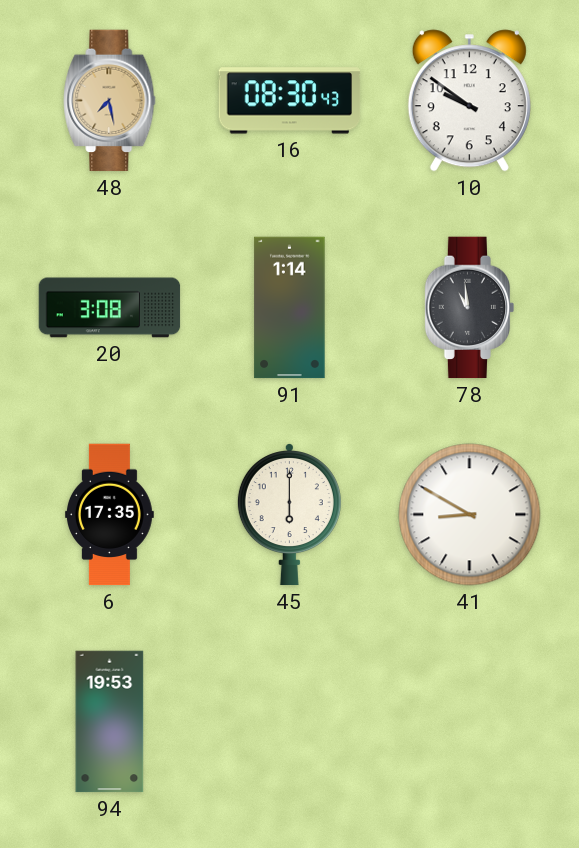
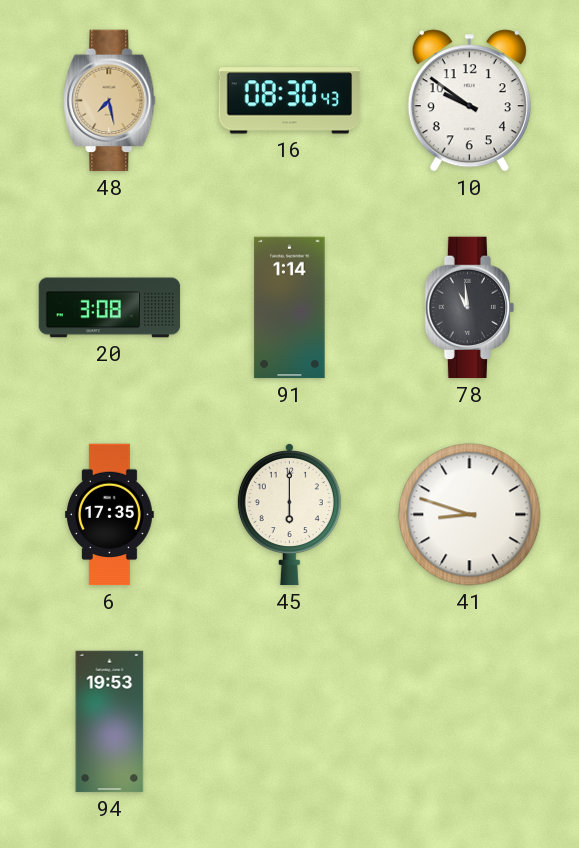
41: 8:50 -> 8:48
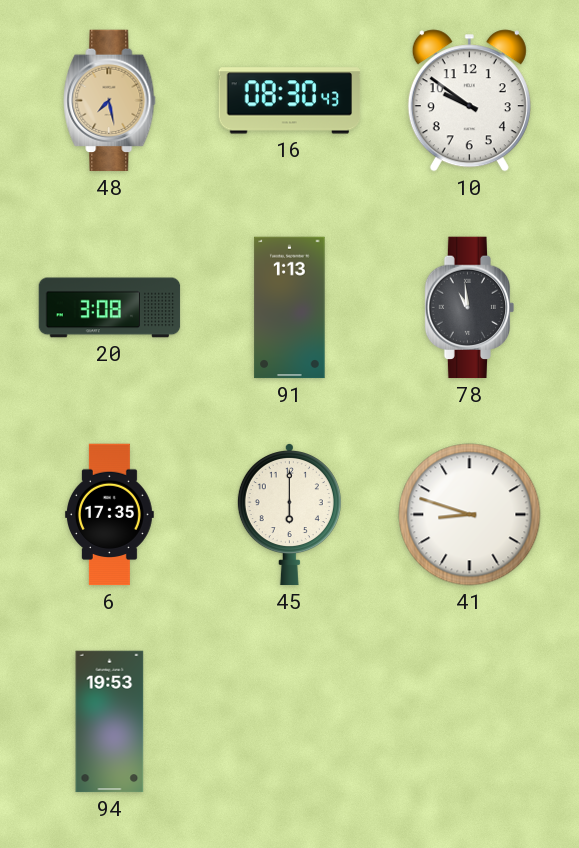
91: 1:14 -> 1:13
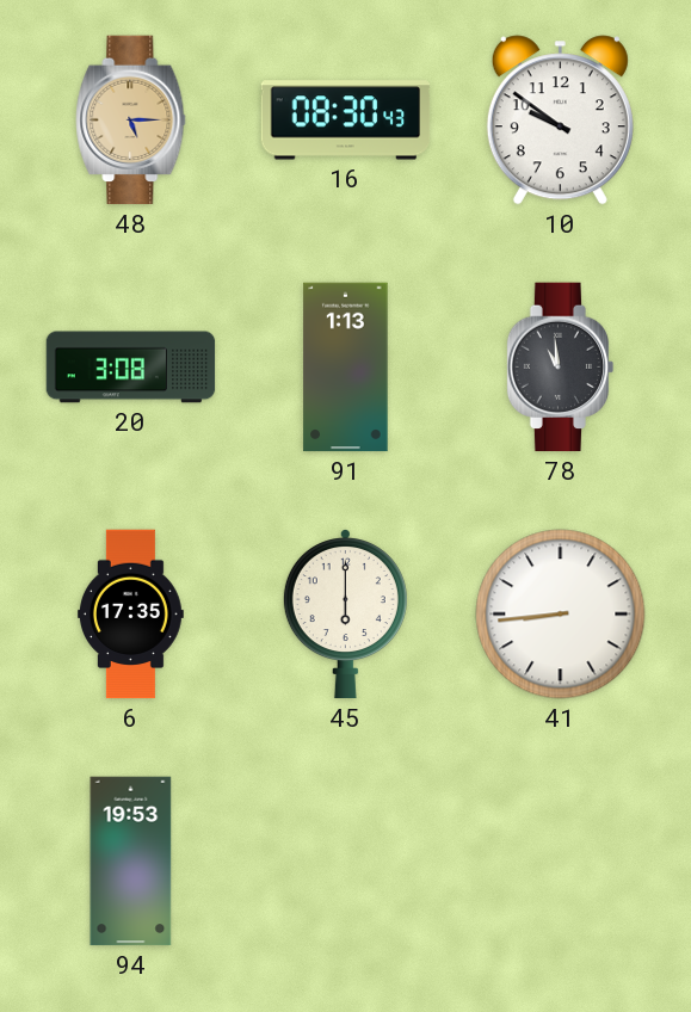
48: 7:28 -> 5:15
41: 8:48 -> 8:44
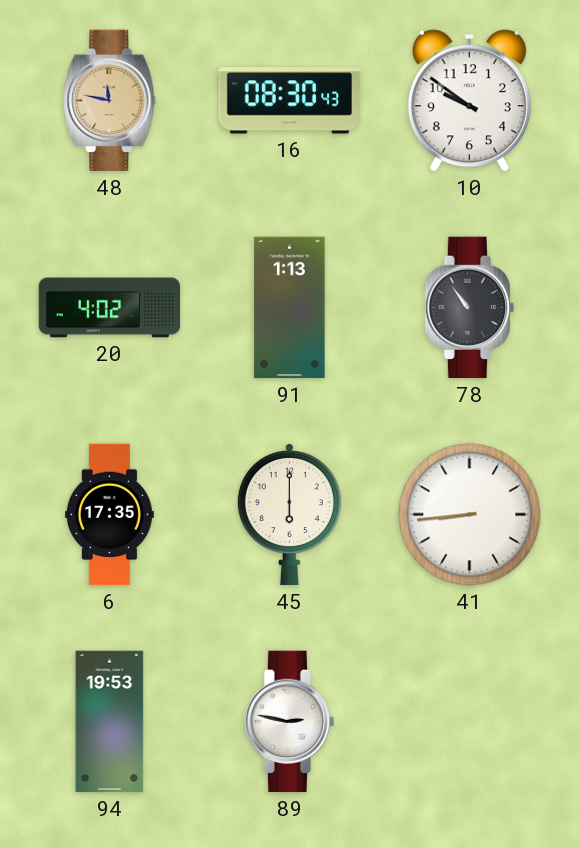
48: 5:15 -> 11:47
20: 3:08 -> 4:02
78: 10:59 -> 10:54
89: none -> 2:47
